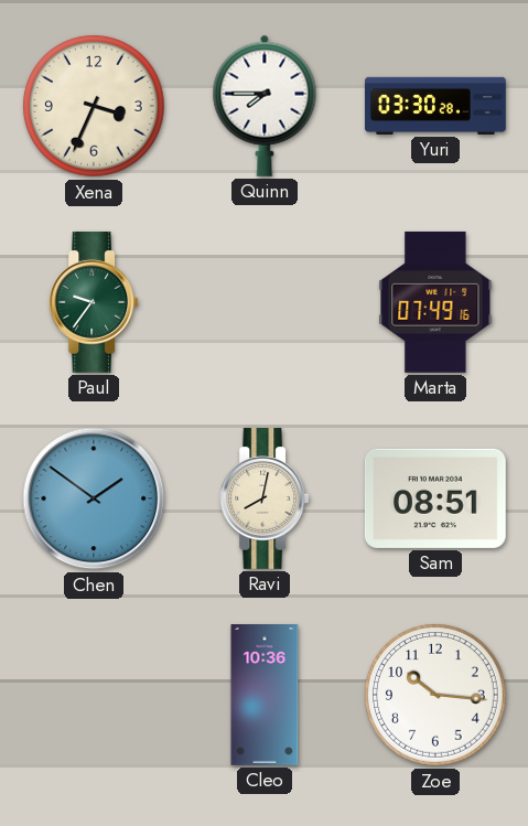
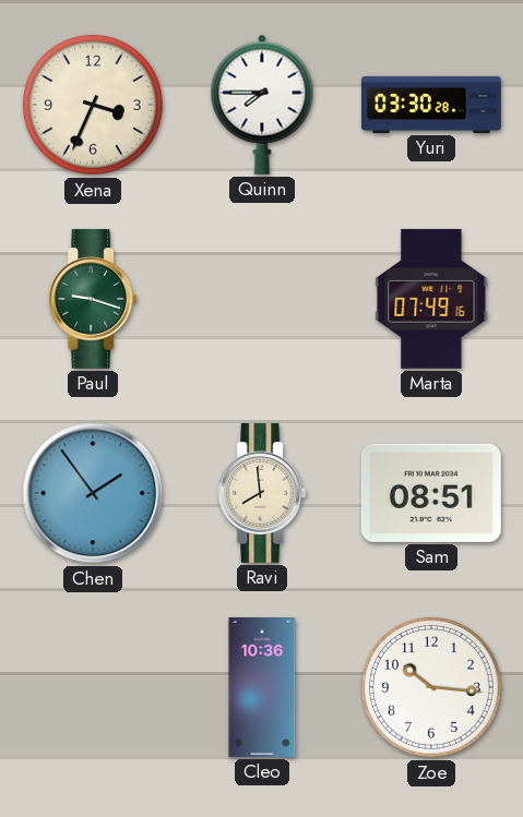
Paul: 9:36 -> 9:18
Chen: 1:51 -> 1:54
Ravi: 8:02 -> 7:59
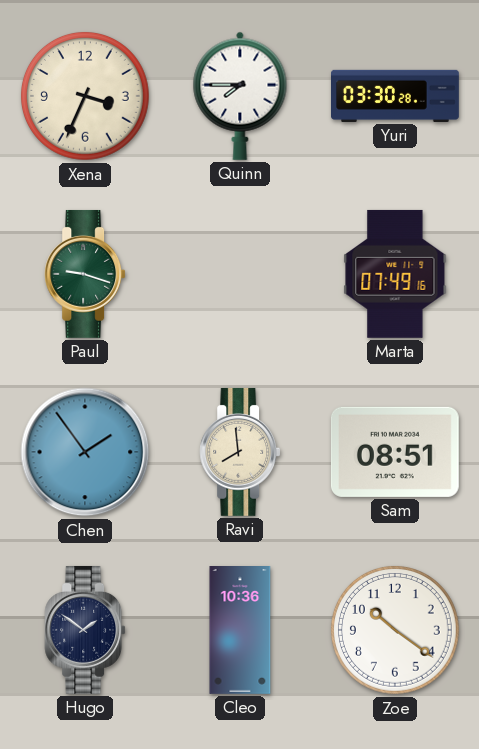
Hugo: none -> 1:51
Zoe: 10:16 -> 10:21
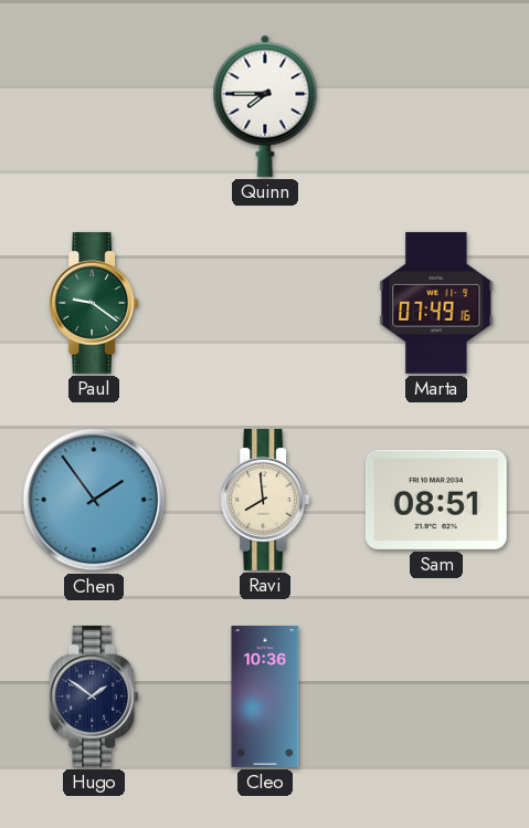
Xena: 3:34 -> none
Yuri: 03:30 -> none
Paul: 9:18 -> 9:21
Zoe: 10:21 -> none
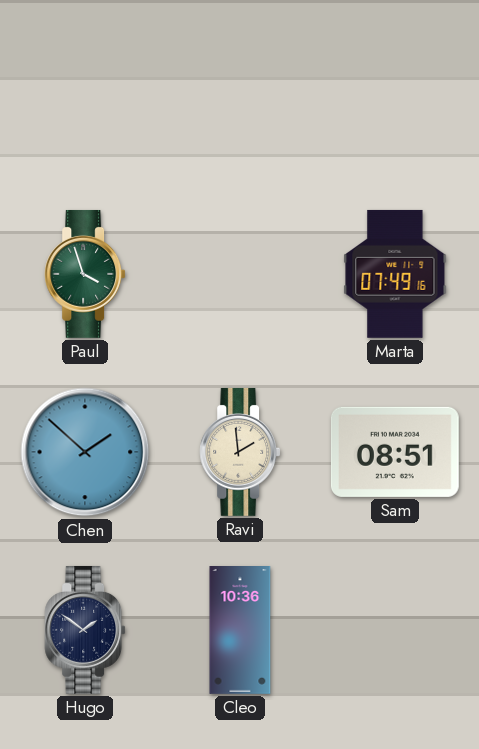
Quinn: 7:45 -> none
Paul: 9:21 -> 3:57
Chen: 1:54 -> 1:52
Ravi: 7:59 -> 1:59
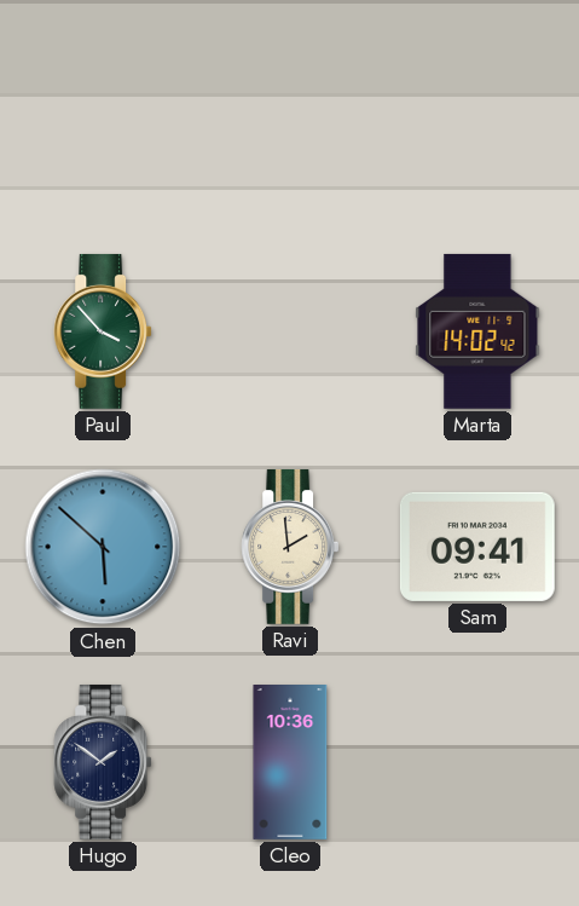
Paul: 3:57 -> 3:53
Marta: 07:49 -> 14:02
Chen: 1:52 -> 5:52
Sam: 08:51 -> 09:41
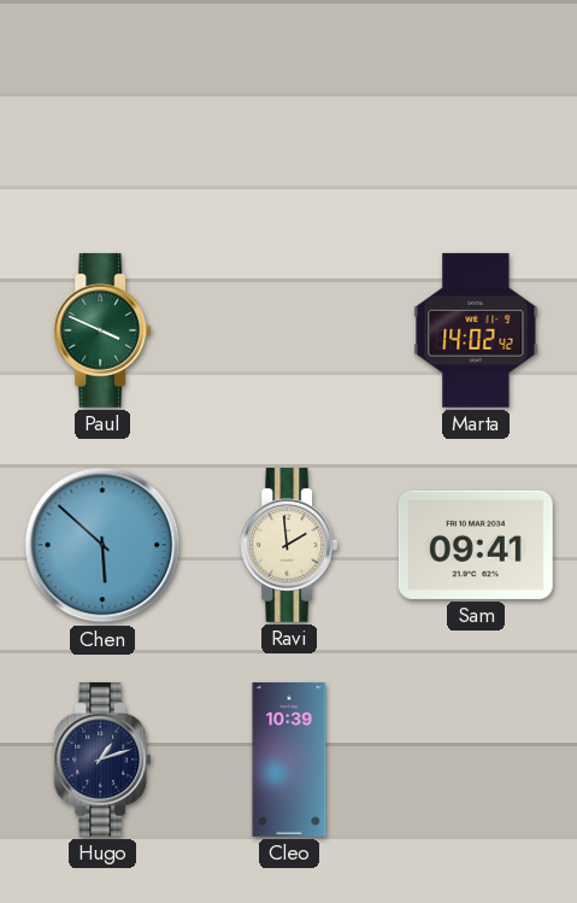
Paul: 3:53 -> 3:49
Hugo: 1:51 -> 1:12
Cleo: 10:36 -> 10:39
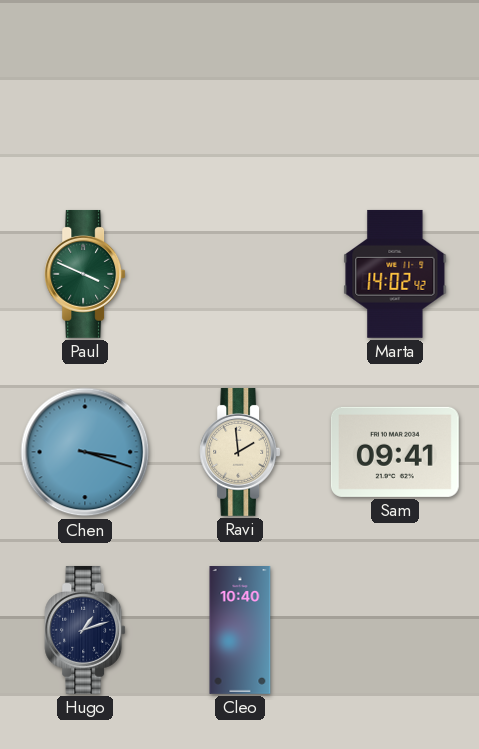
Chen: 5:52 -> 3:18
Cleo: 10:39 -> 10:40
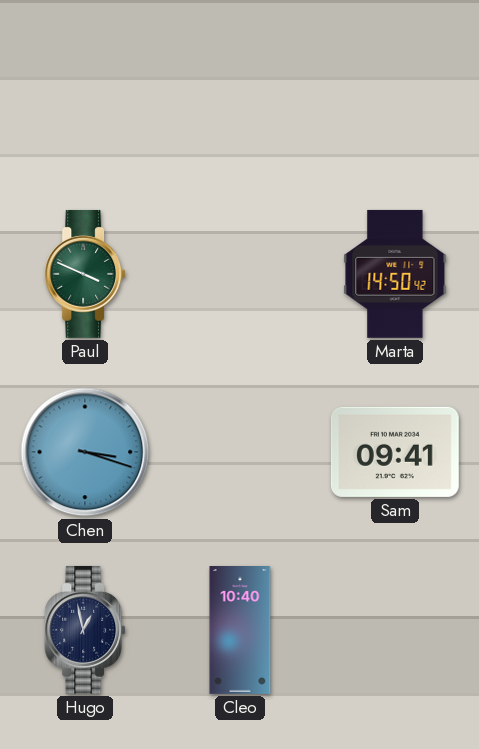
Marta: 14:02 -> 14:50
Ravi: 1:59 -> none
Hugo: 1:12 -> 12:58
